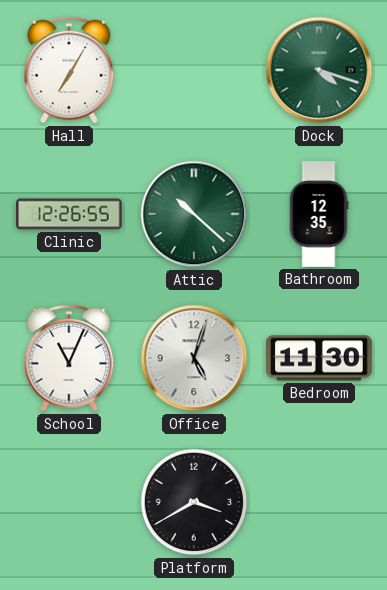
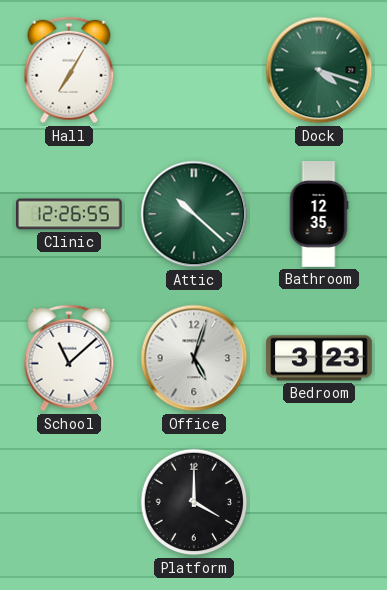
School: 11:04 -> 11:08
Bedroom: 11:30 -> 3:23
Platform: 3:40 -> 4:00
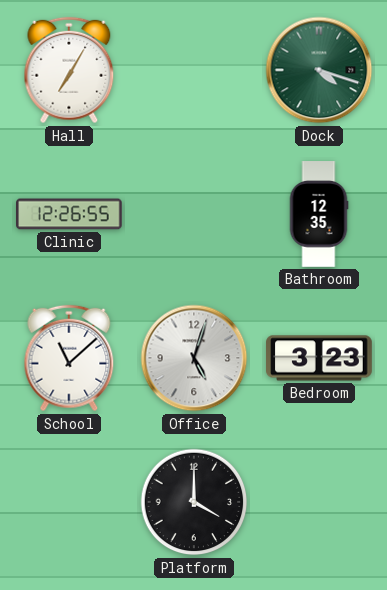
Attic: 10:22 -> none
